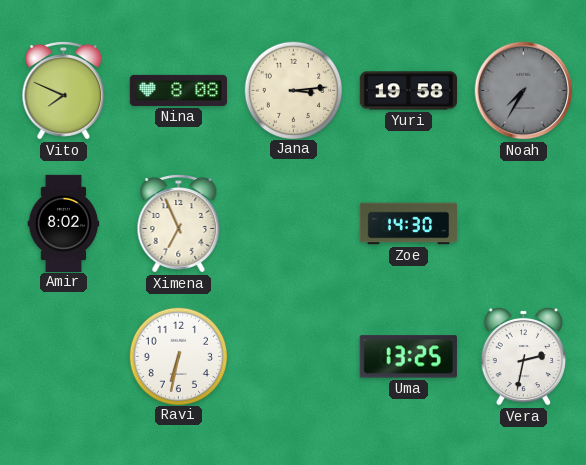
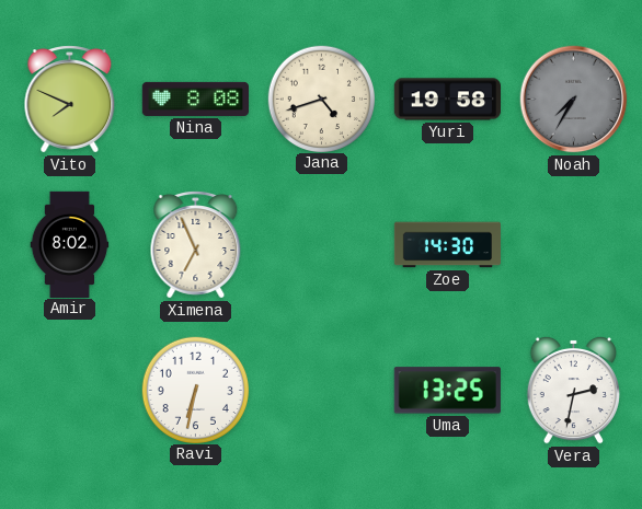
Jana: 3:14 -> 4:42
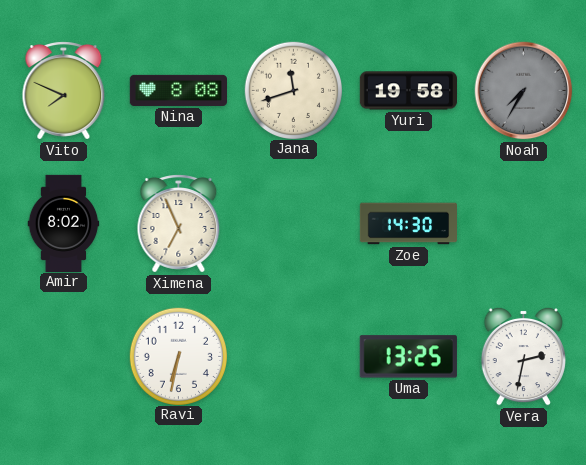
Jana: 4:42 -> 11:42
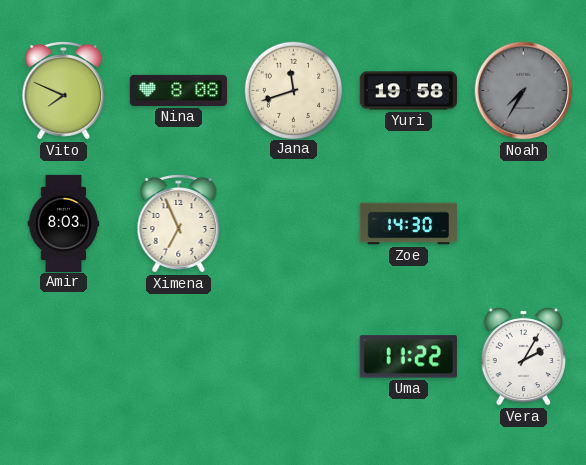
Amir: 8:02 -> 8:03
Ravi: 6:32 -> none
Uma: 13:25 -> 11:22
Vera: 2:32 -> 2:05
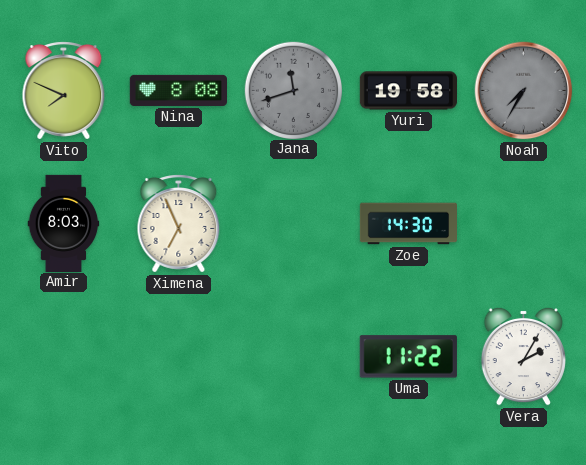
Jana dial: cream -> grey
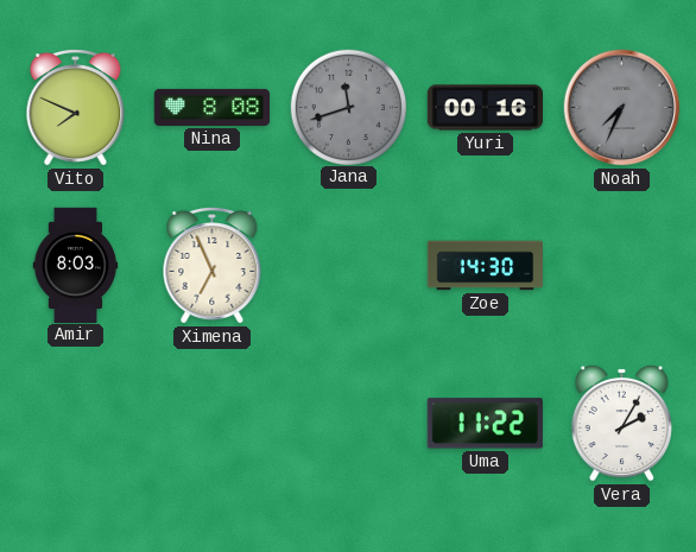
Yuri: 19:58 -> 00:16
Noah: 7:35 -> 7:34
